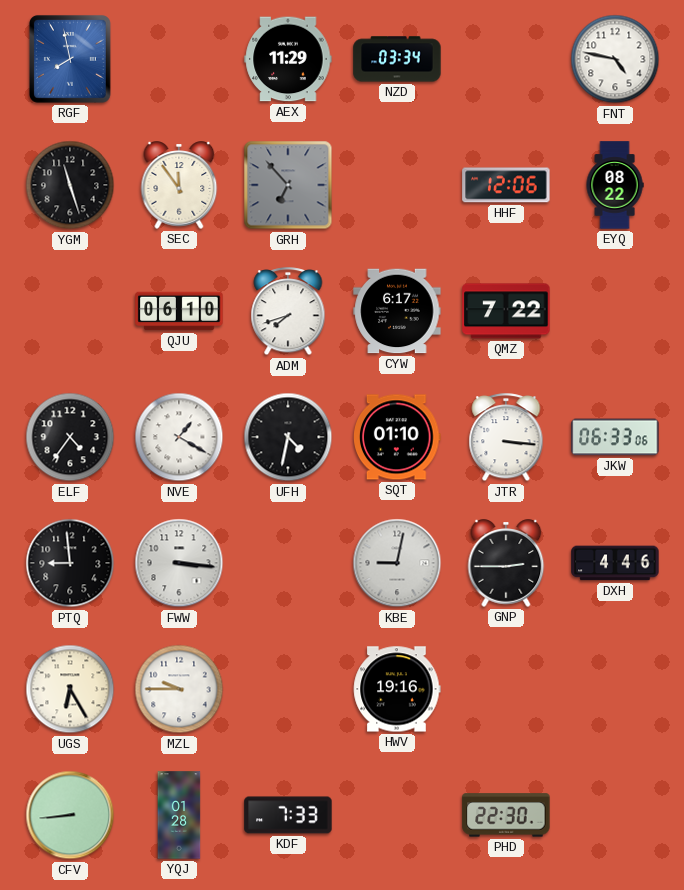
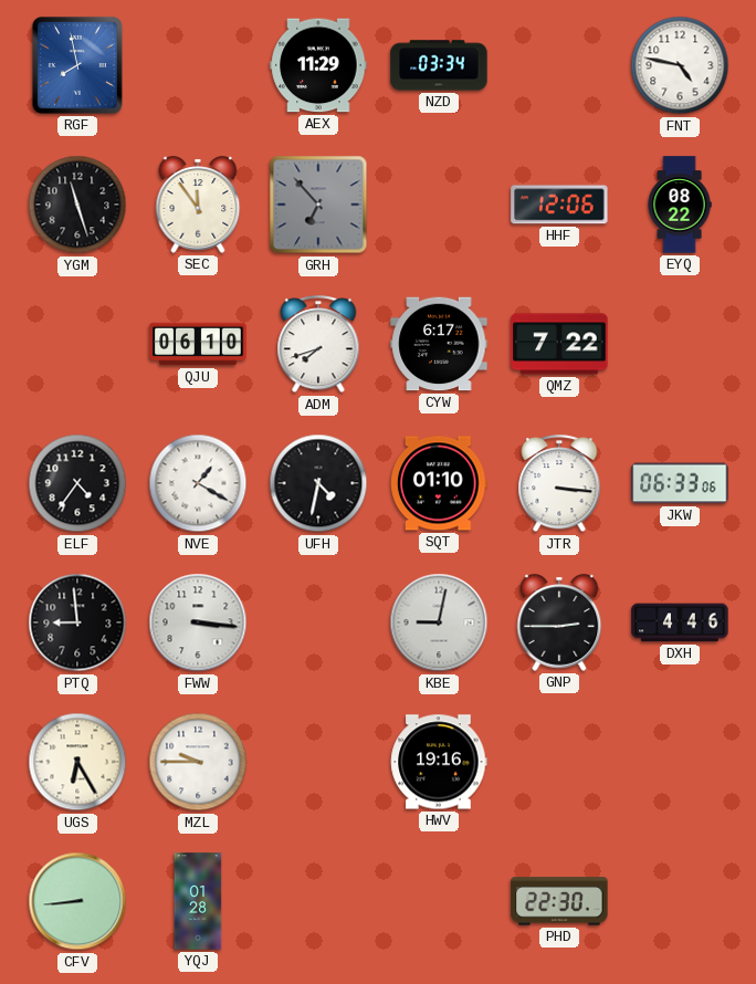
KDF: 7:33 -> none
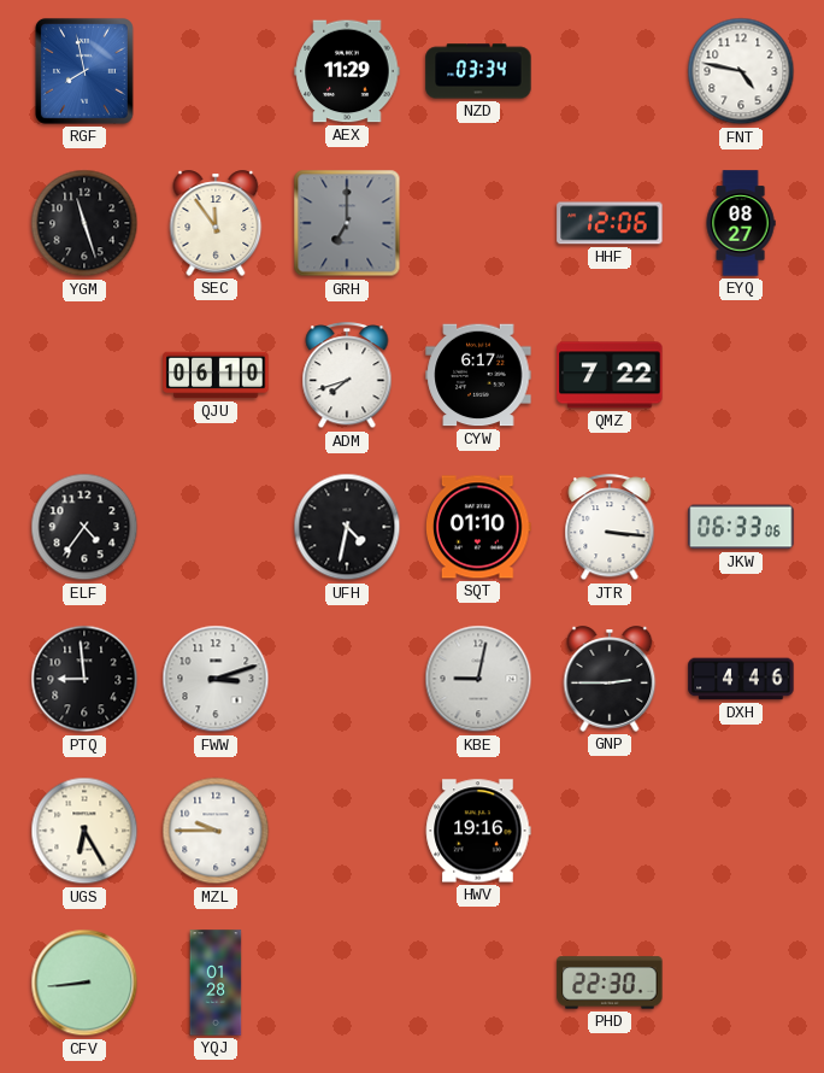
GRH: 6:53 -> 7:00
EYQ: 08:22 -> 08:27
NVE: 1:20 -> none
FWW: 3:16 -> 3:12
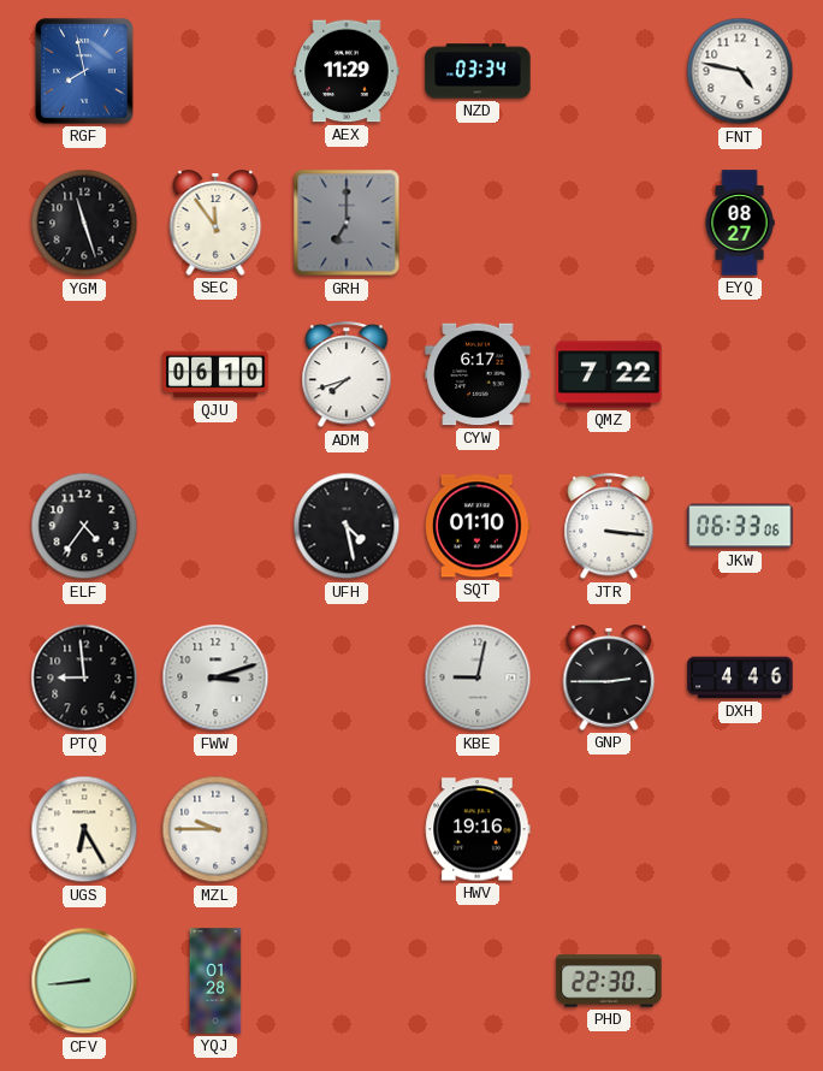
HHF: 12:06 -> none
UFH: 4:32 -> 4:28
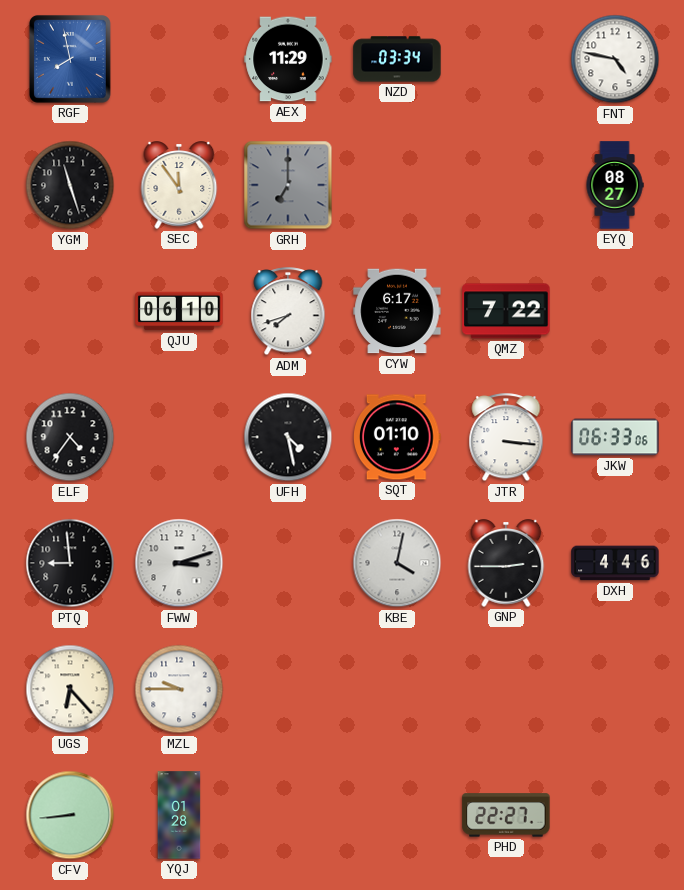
KBE: 9:02 -> 4:02
UGS: 6:25 -> 6:23
HWV: 19:16 -> none
PHD: 22:30 -> 22:27
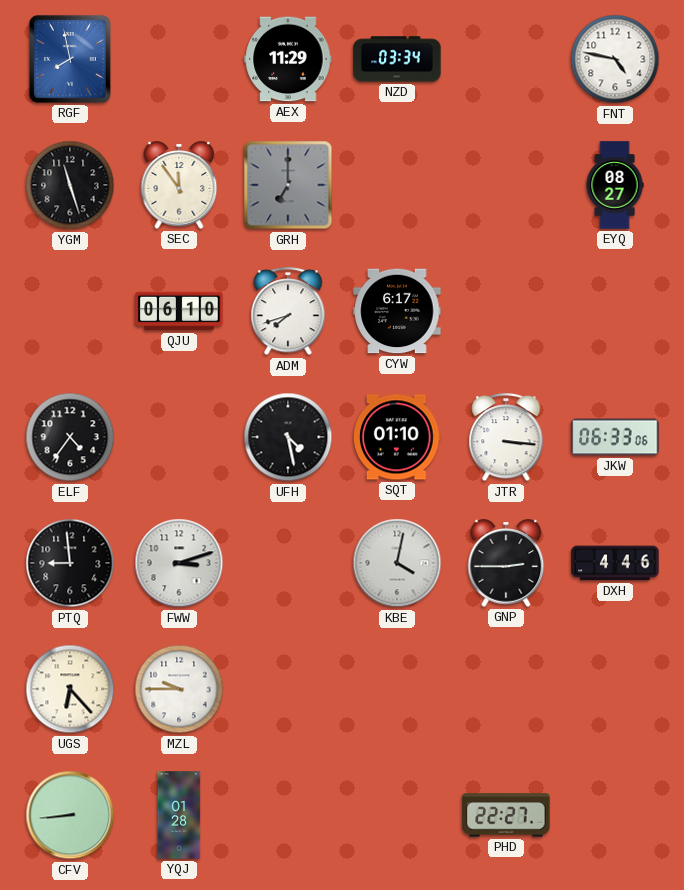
QMZ: 7:22 -> none
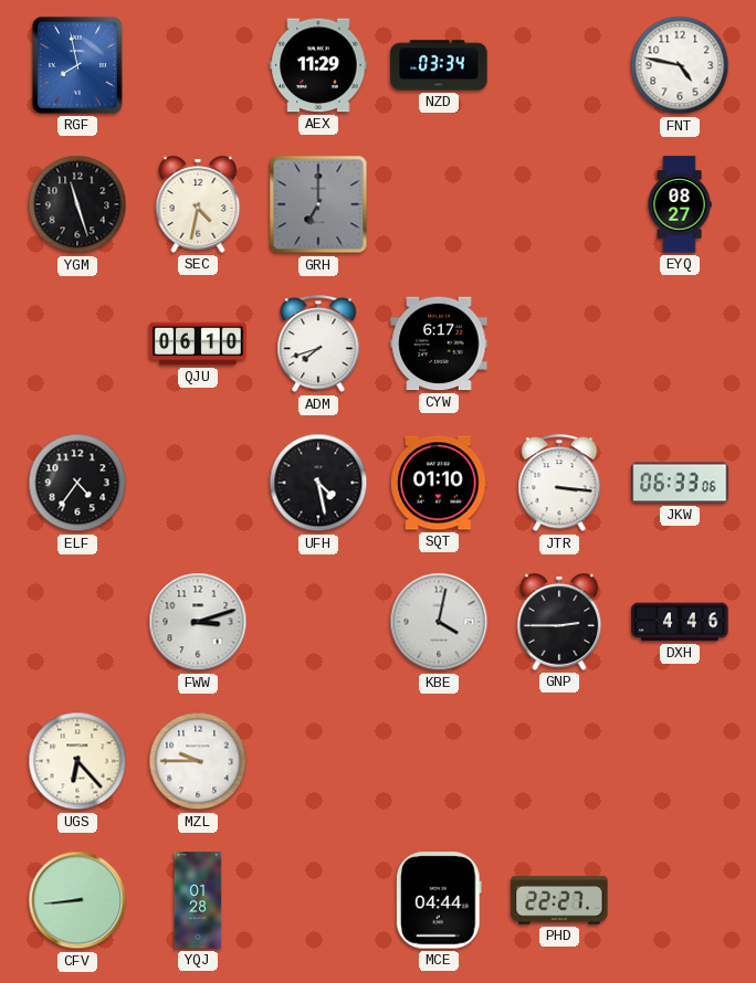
SEC: 11:54 -> 4:32
PTQ: 8:59 -> none
MCE: none -> 04:44
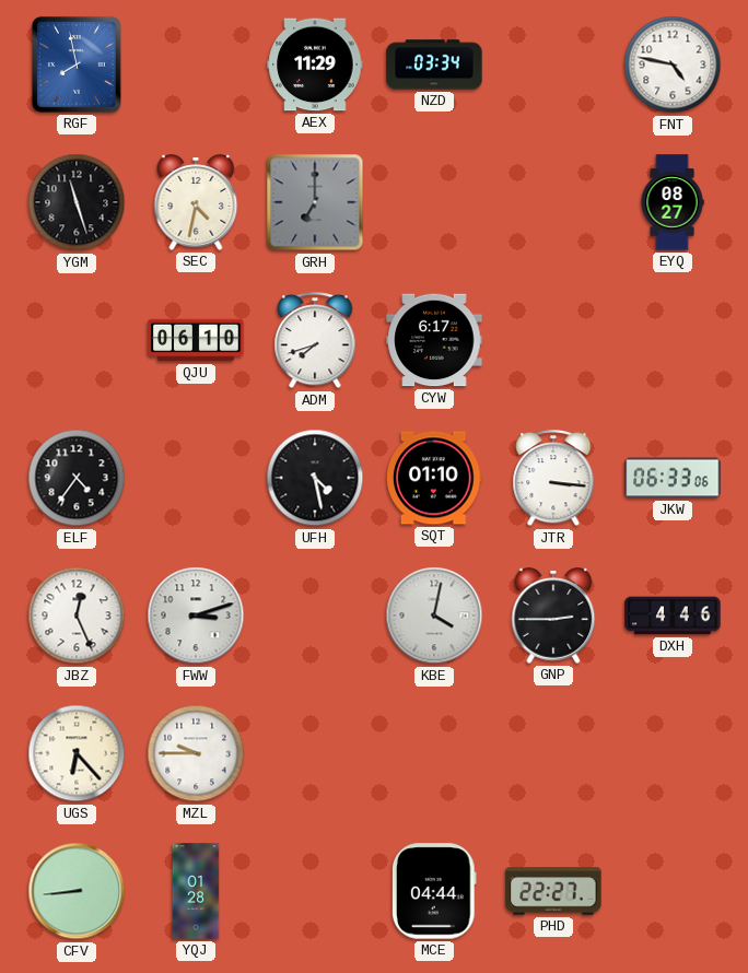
JBZ: none -> 12:26
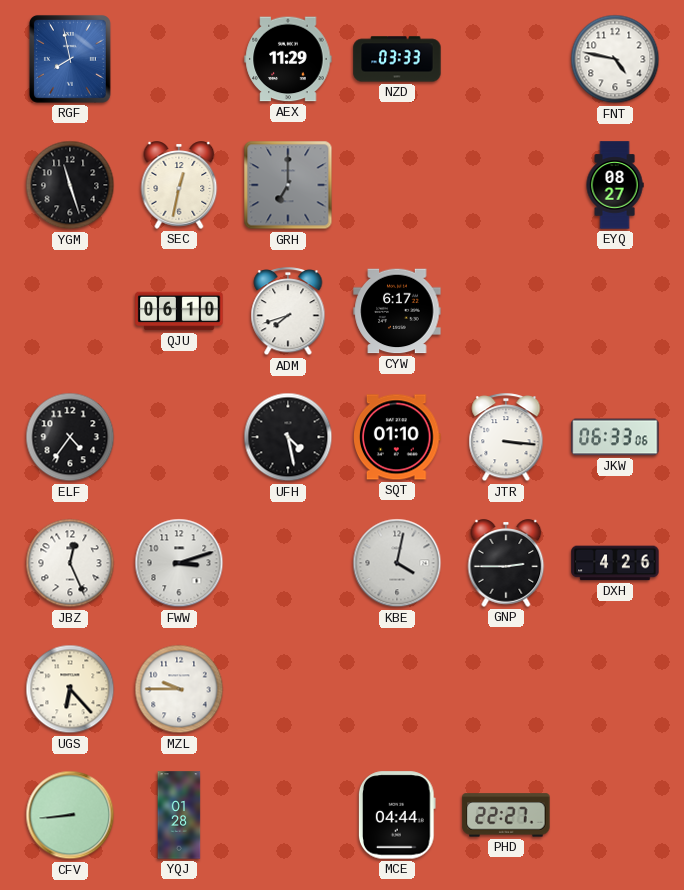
NZD: 03:34 -> 03:33
SEC: 4:32 -> 12:32
DXH: 4:46 -> 4:26
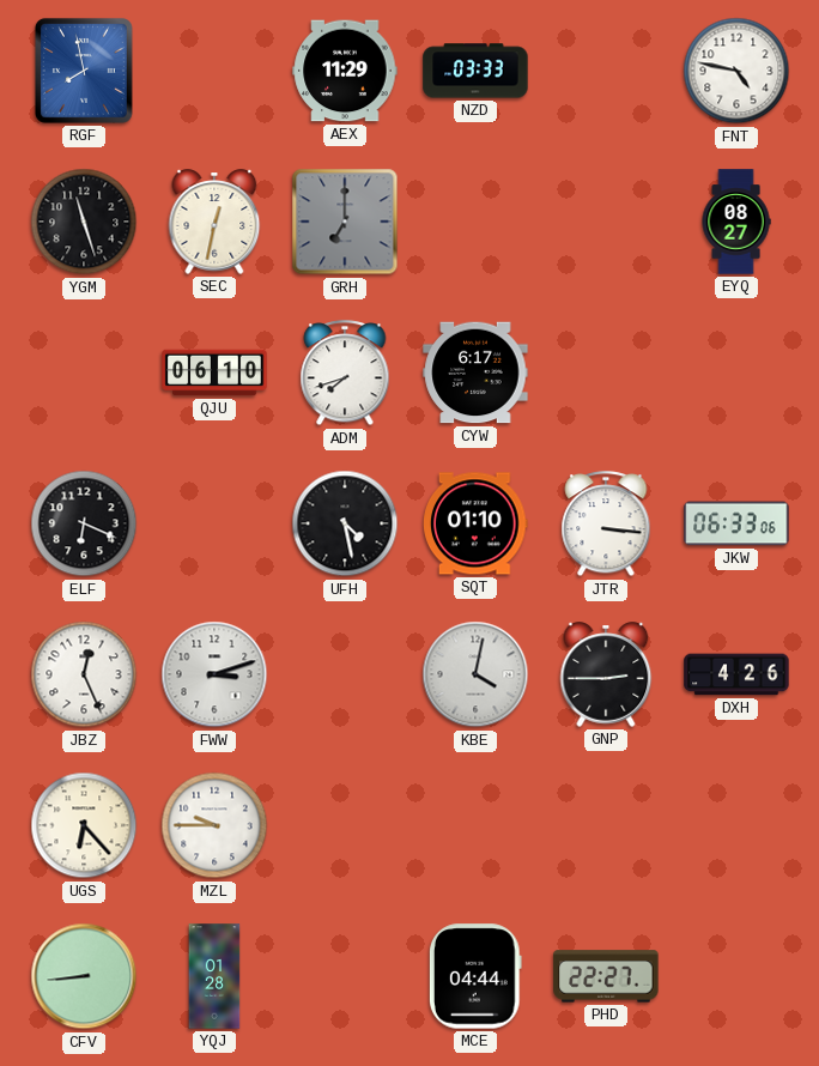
ELF: 4:36 -> 6:19
